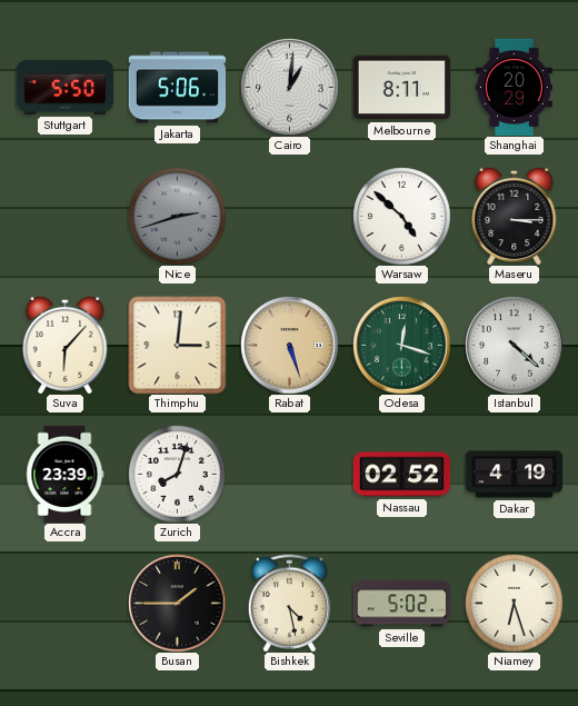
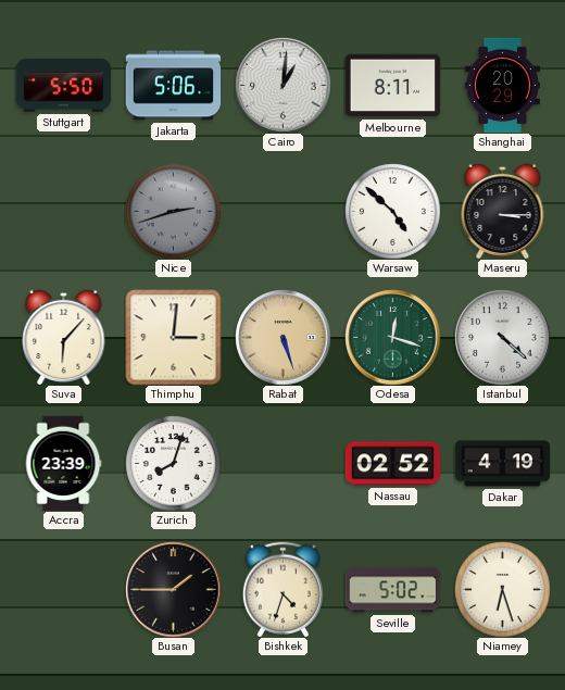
Bishkek: 4:28 -> 4:33
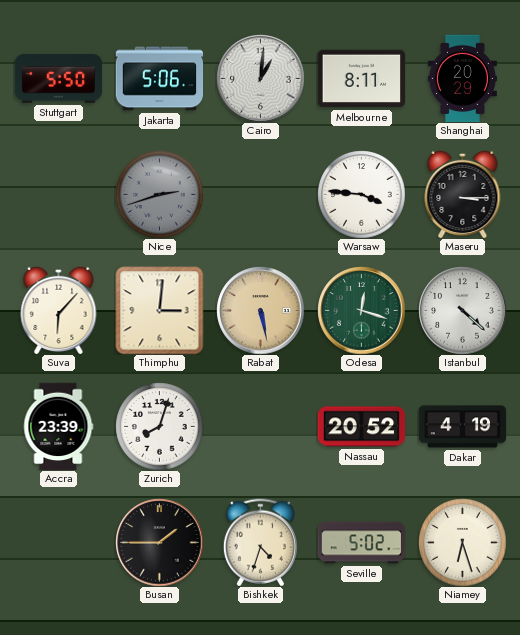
Warsaw: 4:52 -> 3:46
Rabat: 5:27 -> 5:28
Nassau: 02:52 -> 20:52
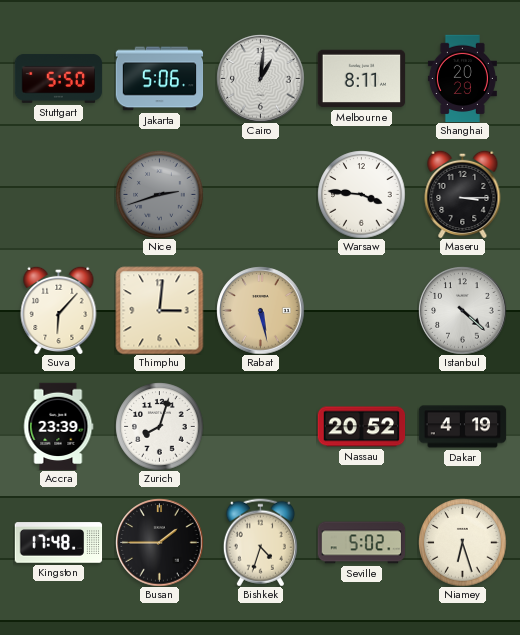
Odesa: 12:18 -> none
Kingston: none -> 17:48
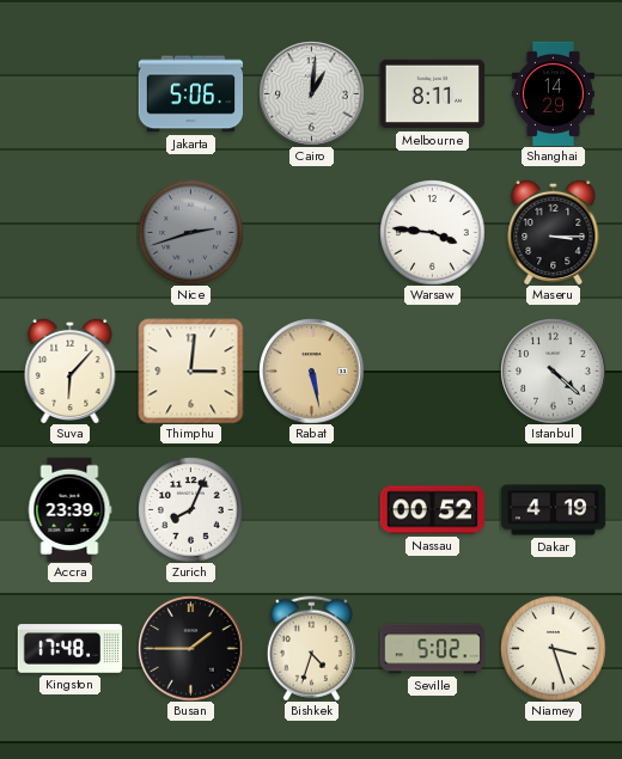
Stuttgart: 5:50 -> none
Shanghai: 20:29 -> 14:29
Zurich: 8:03 -> 8:04
Nassau: 20:52 -> 00:52
Niamey: 6:27 -> 3:27
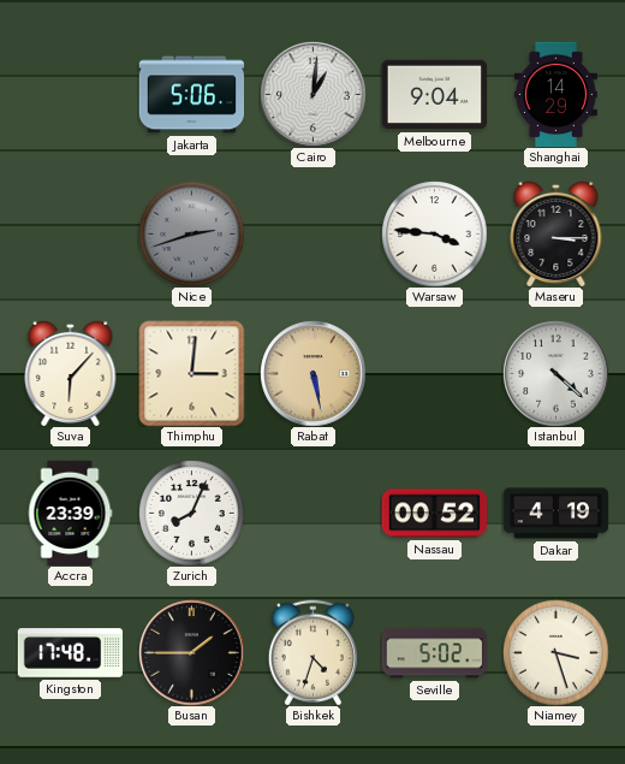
Melbourne: 8:11 -> 9:04
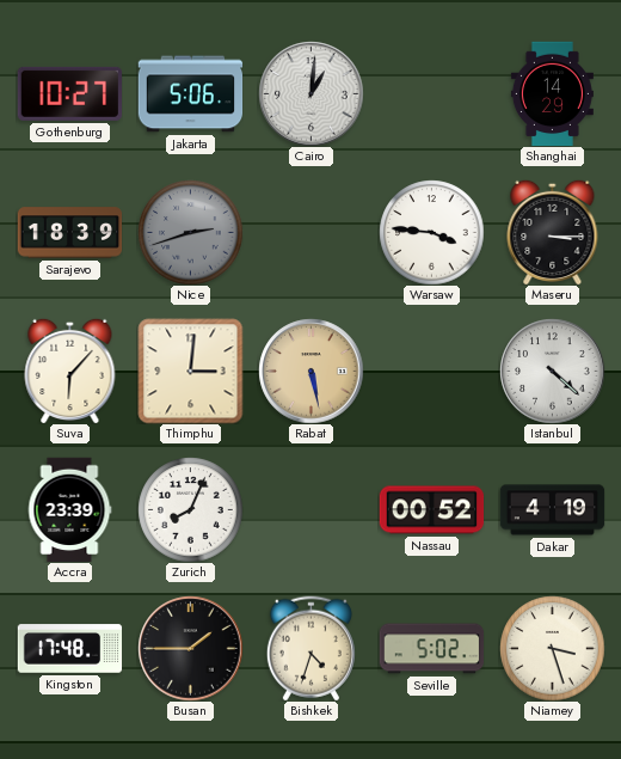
Gothenburg: none -> 10:27
Melbourne: 9:04 -> none
Sarajevo: none -> 18:39
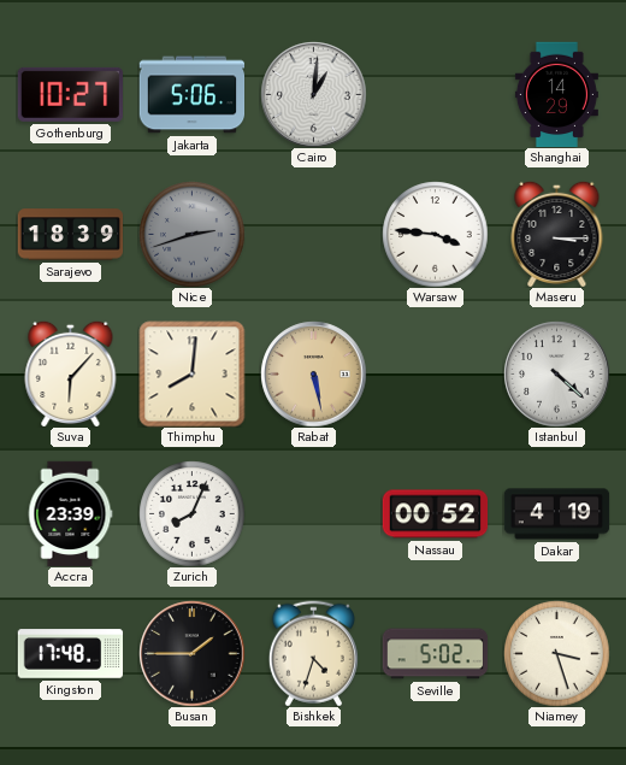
Thimphu: 3:01 -> 8:01
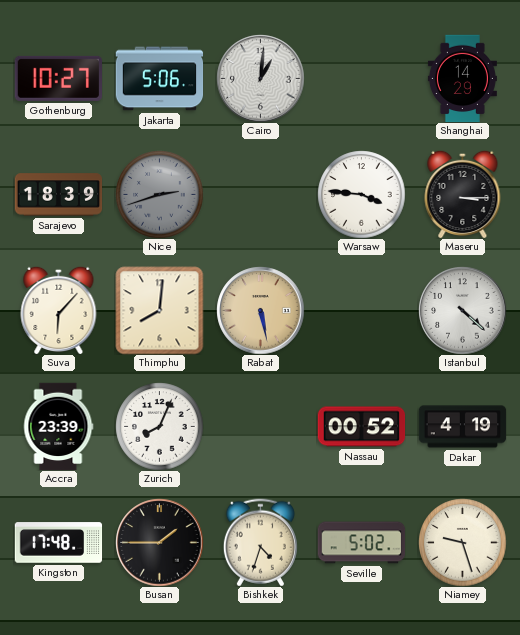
Niamey: 3:27 -> 9:27
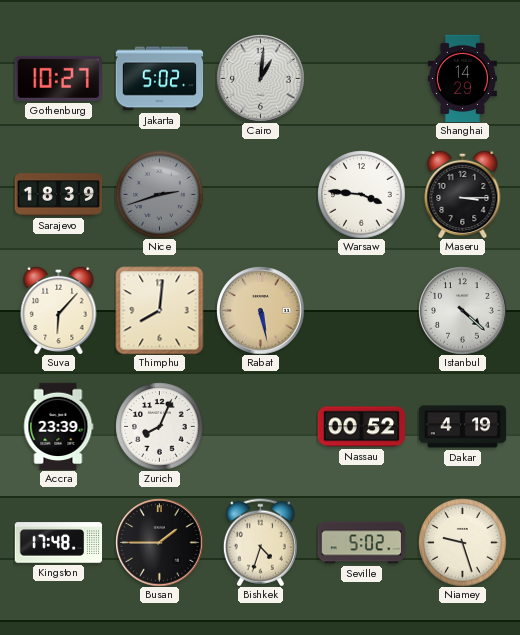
Jakarta: 5:06 -> 5:02
